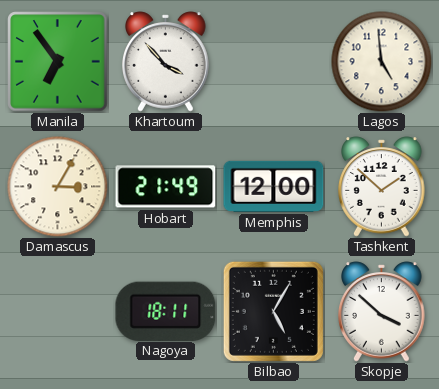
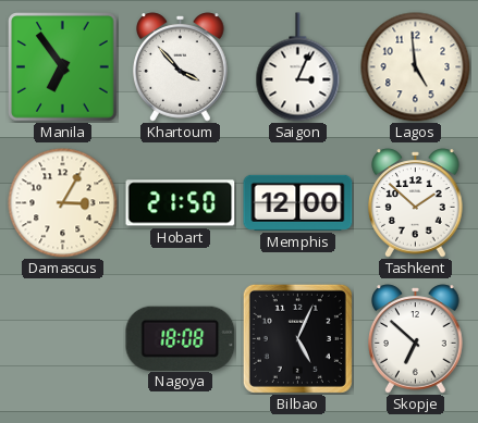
Saigon: none -> 3:04
Hobart: 21:49 -> 21:50
Nagoya: 18:11 -> 18:08
Bilbao: 5:05 -> 5:04
Skopje: 3:52 -> 6:52
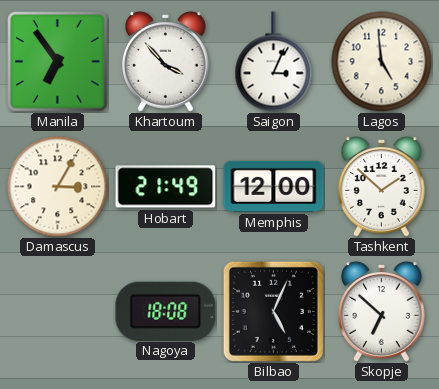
Hobart: 21:50 -> 21:49
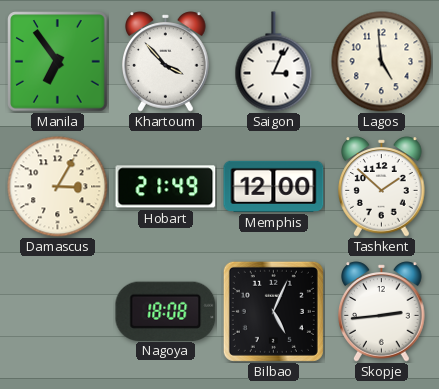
Skopje: 6:52 -> 2:44
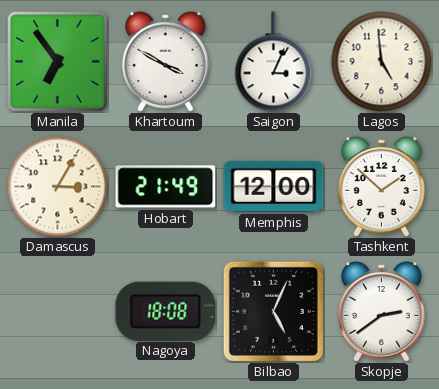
Khartoum: 3:53 -> 3:50
Skopje: 2:44 -> 2:39
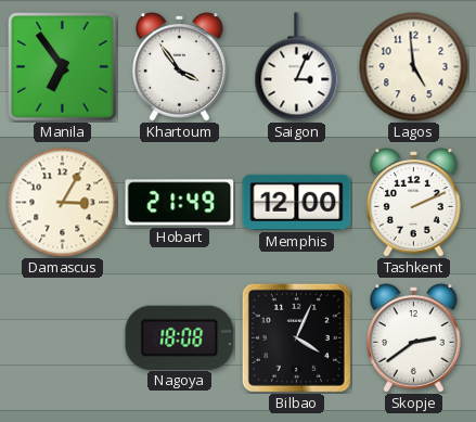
Khartoum: 3:50 -> 3:54
Tashkent: 1:52 -> 2:11
Bilbao: 5:04 -> 4:04
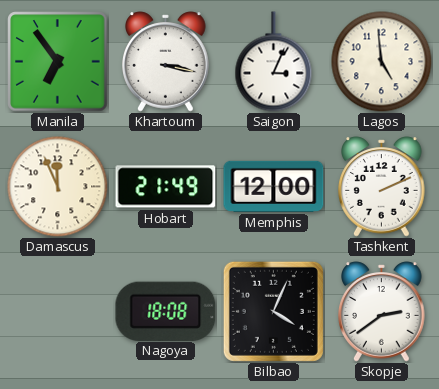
Khartoum: 3:54 -> 3:17
Damascus: 3:05 -> 11:56
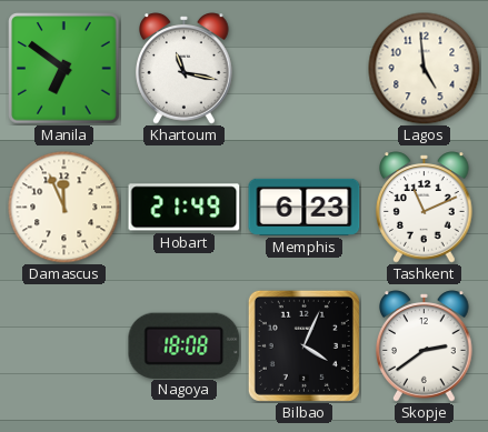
Manila: 6:54 -> 6:51
Khartoum: 3:17 -> 11:17
Saigon: 3:04 -> none
Memphis: 12:00 -> 6:23
Tashkent: 2:11 -> 11:11
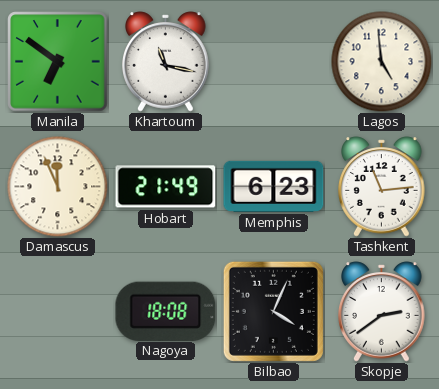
Tashkent: 11:11 -> 11:14
